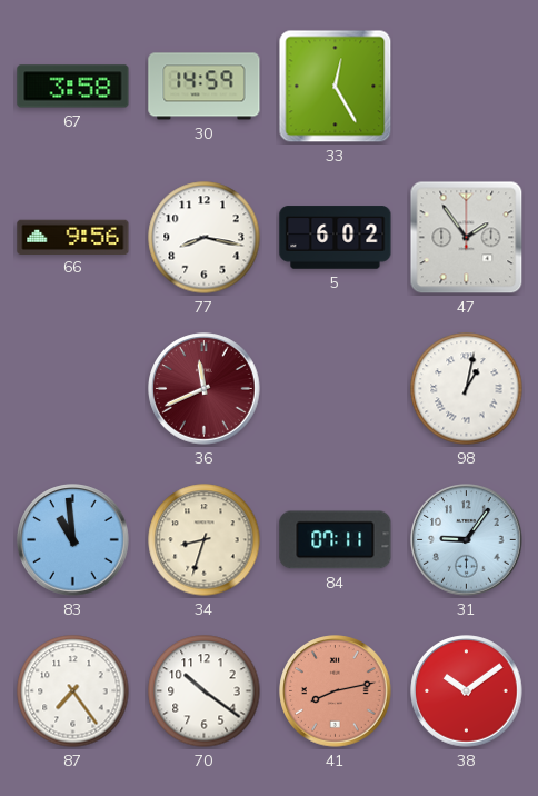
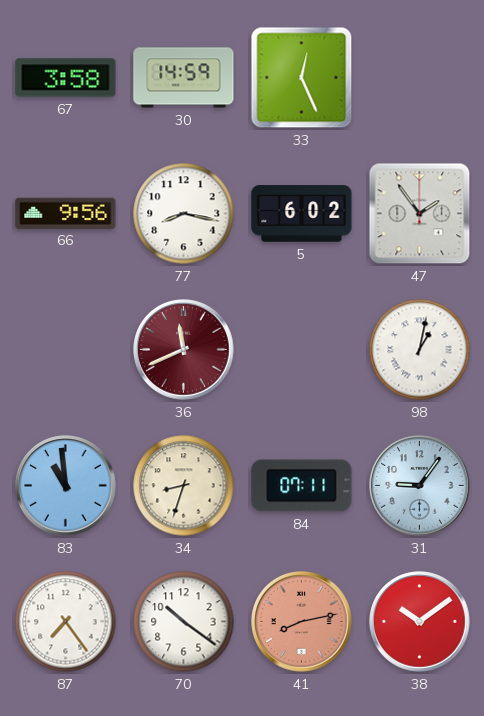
33: 12:25 -> 12:26
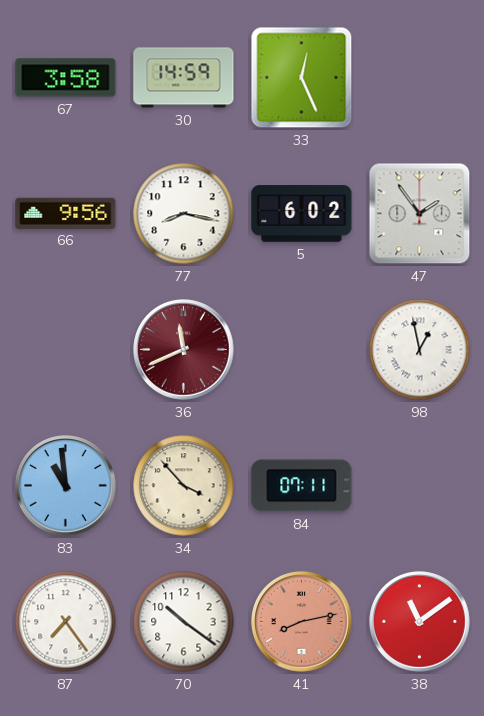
98: 1:02 -> 12:58
34: 8:33 -> 3:53
31: 9:06 -> none
38: 10:09 -> 11:09
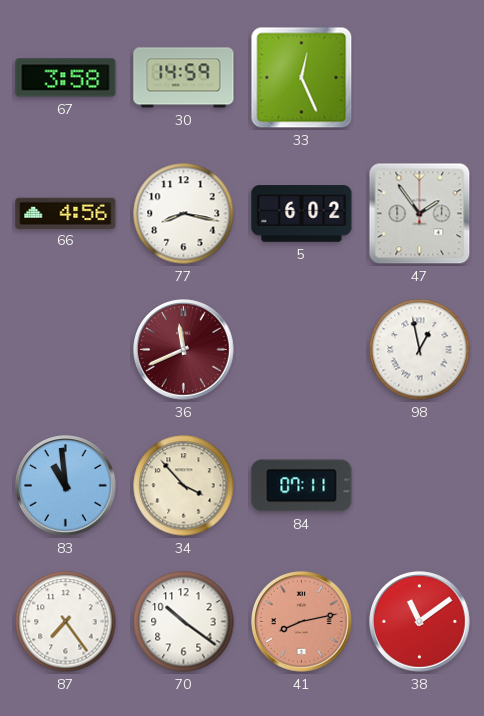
66: 9:56 -> 4:56
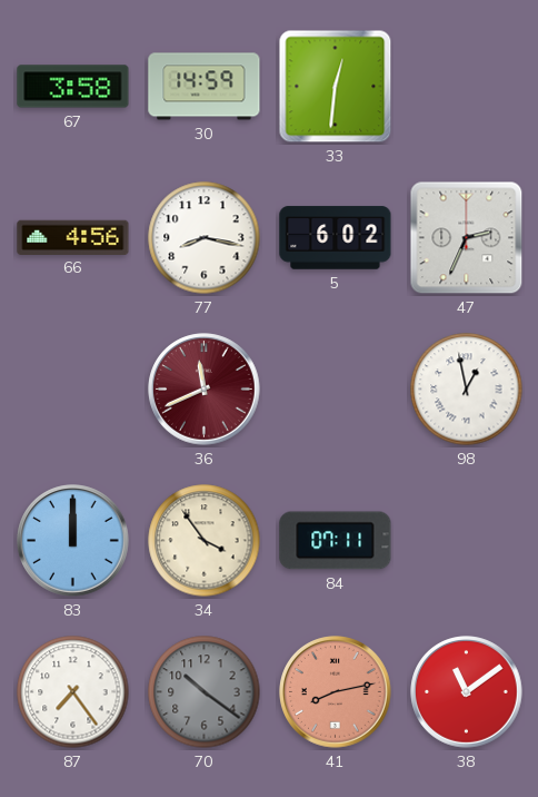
33: 12:26 -> 12:31
47: 1:54 -> 2:34
83: 10:59 -> 12:00
34: 3:53 -> 3:54
70 dial: white -> grey
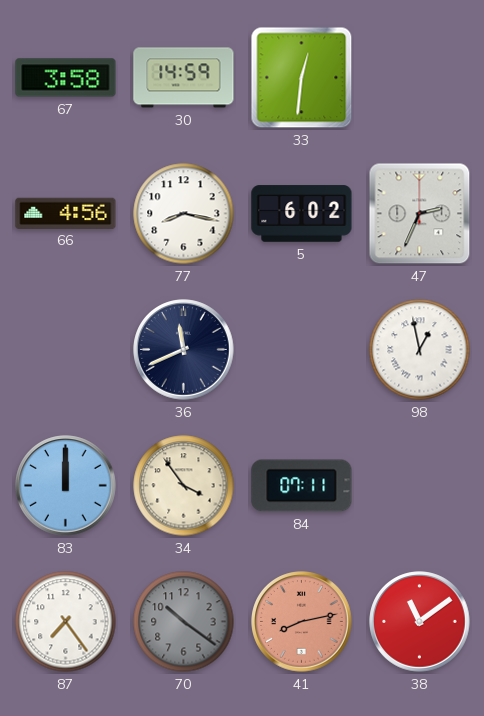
36 dial: burgundy -> navy
